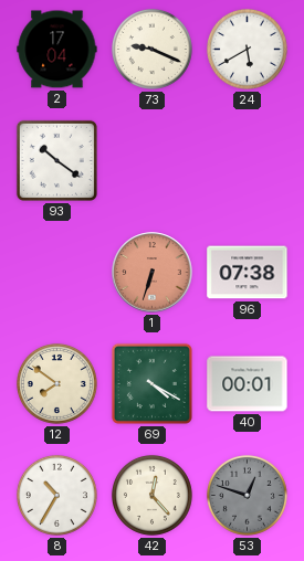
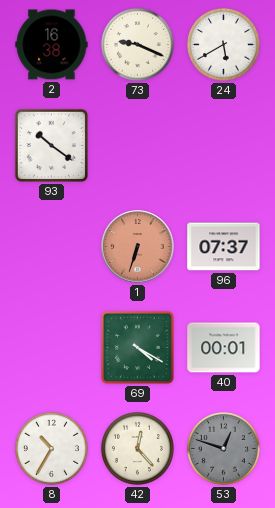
2: 17:04 -> 16:38
96: 07:38 -> 07:37
12: 7:51 -> none
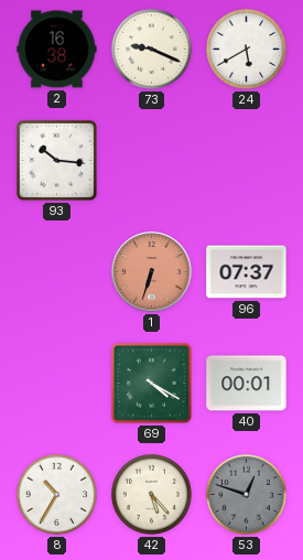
93: 10:21 -> 10:16
42: 12:23 -> 5:23
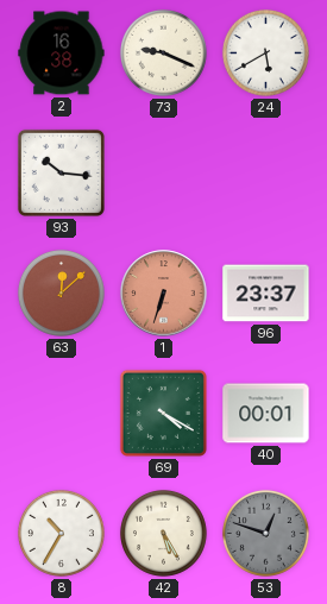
63: none -> 12:08
96: 07:37 -> 23:37
42: 5:23 -> 5:25
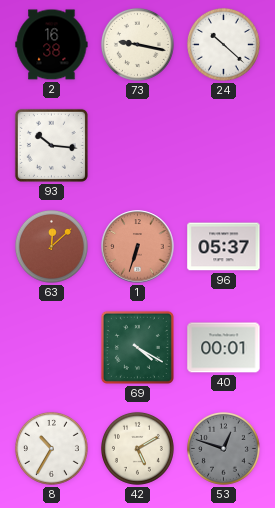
73: 9:19 -> 9:17
24: 5:40 -> 10:22
96: 23:37 -> 05:37
42: 5:25 -> 5:10
